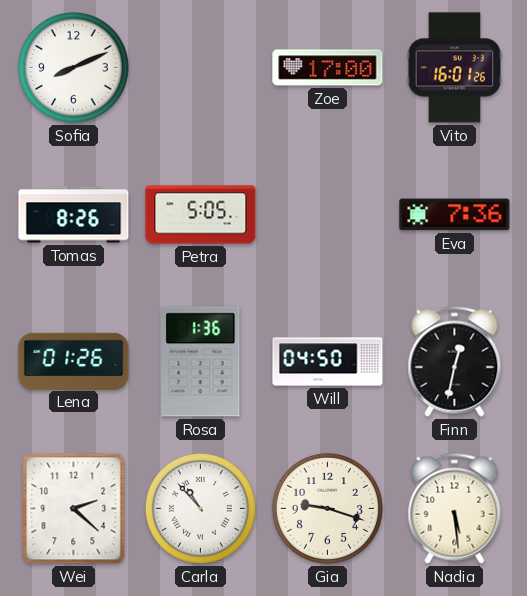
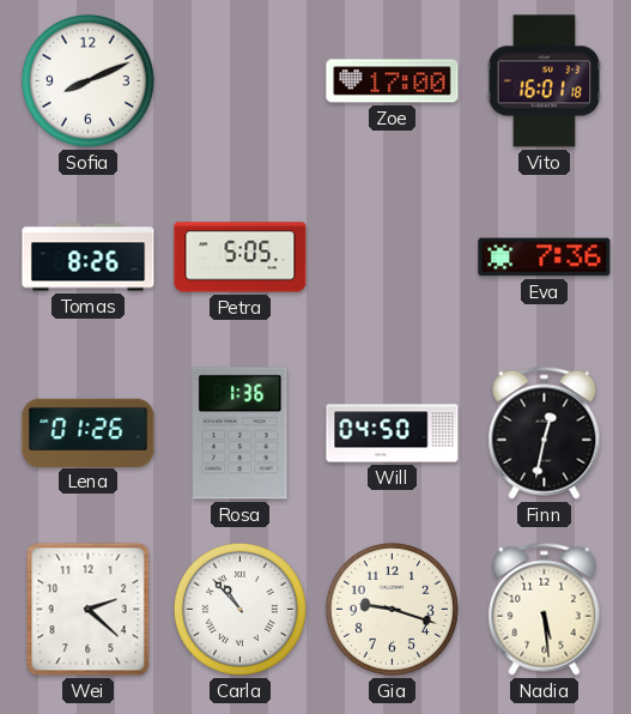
Vito: 16:01:26 -> 16:01:18
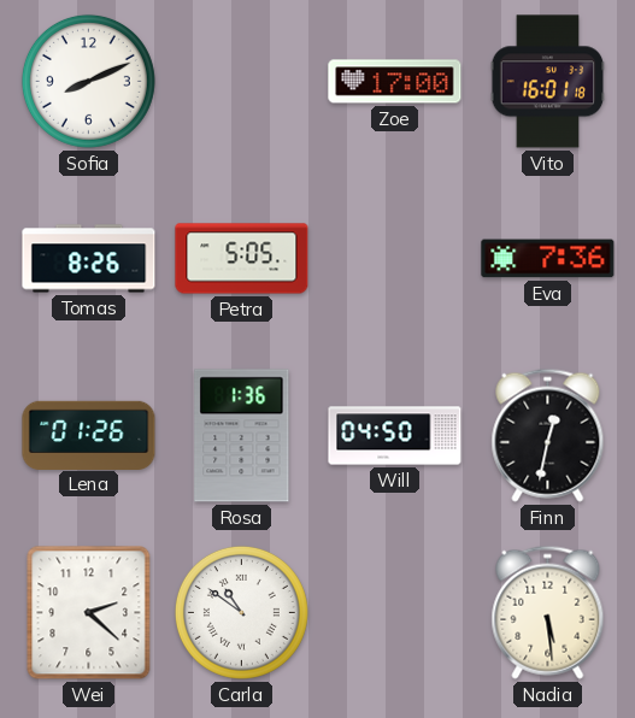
Carla: 10:53 -> 10:51
Gia: 9:18 -> none
